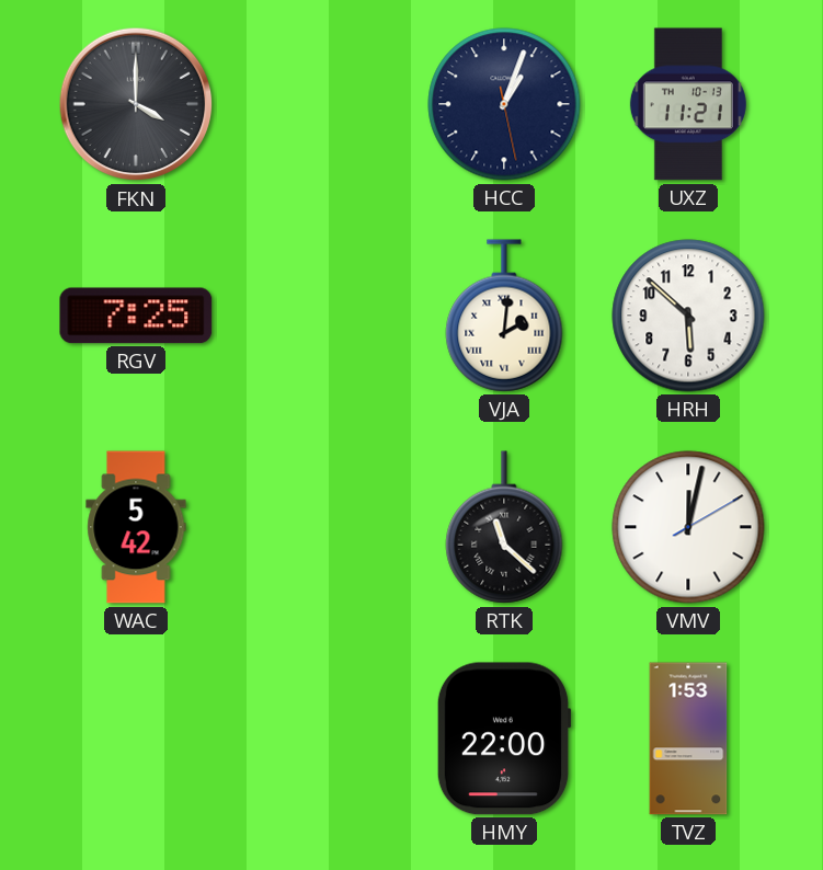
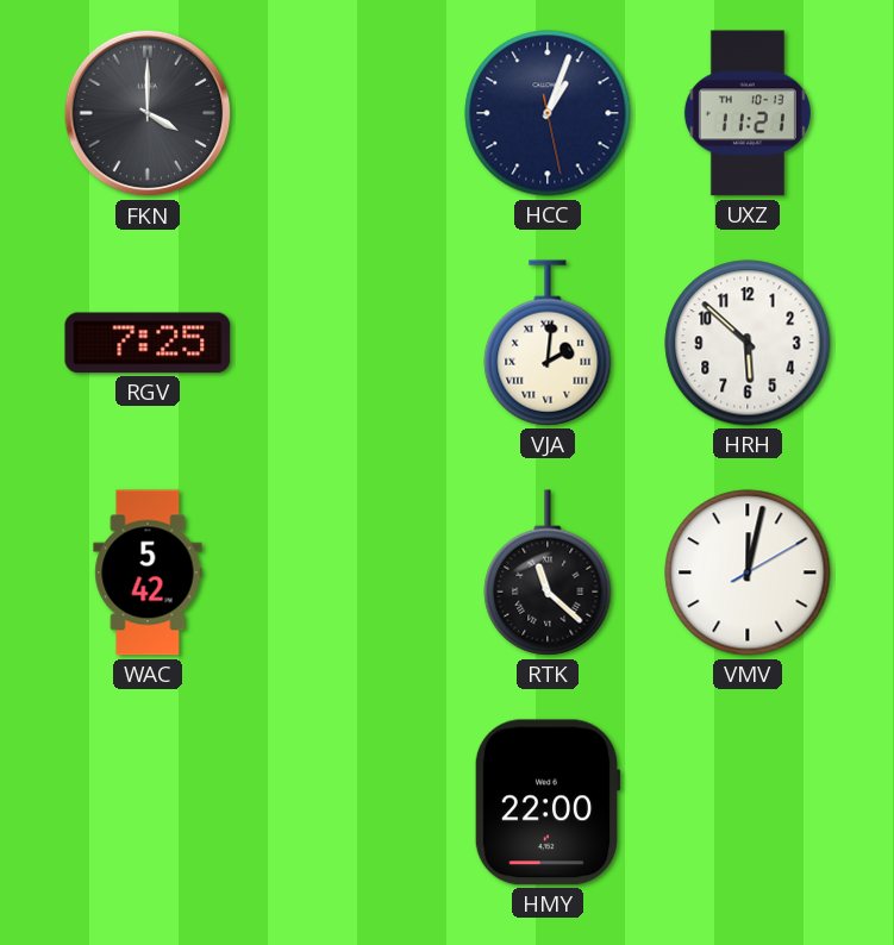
TVZ: 1:53 -> none
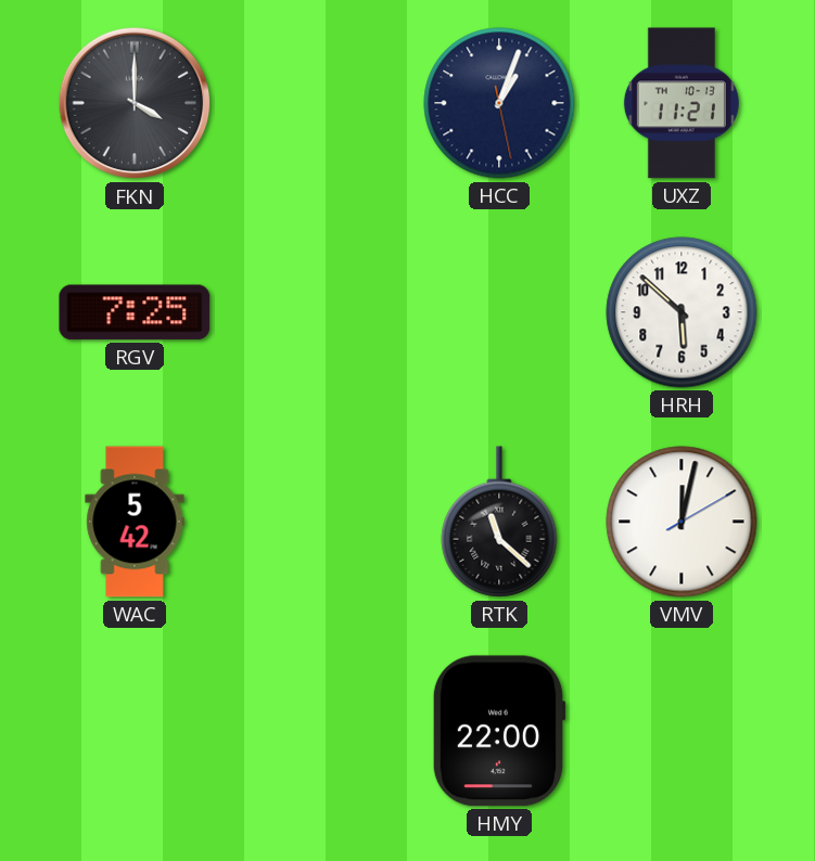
VJA: 2:01 -> none
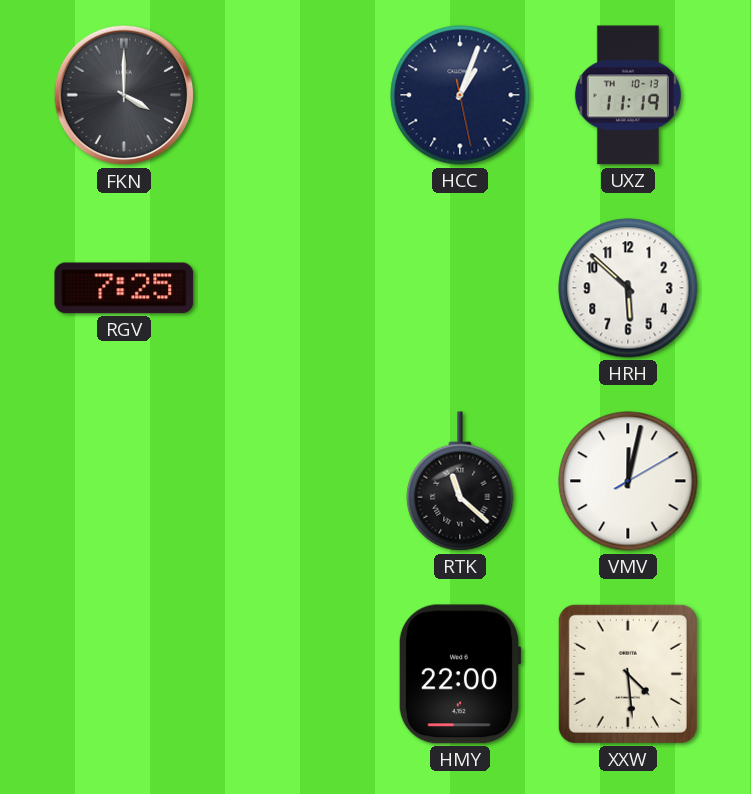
UXZ: 11:21 -> 11:19
WAC: 5:42 -> none
XXW: none -> 4:29
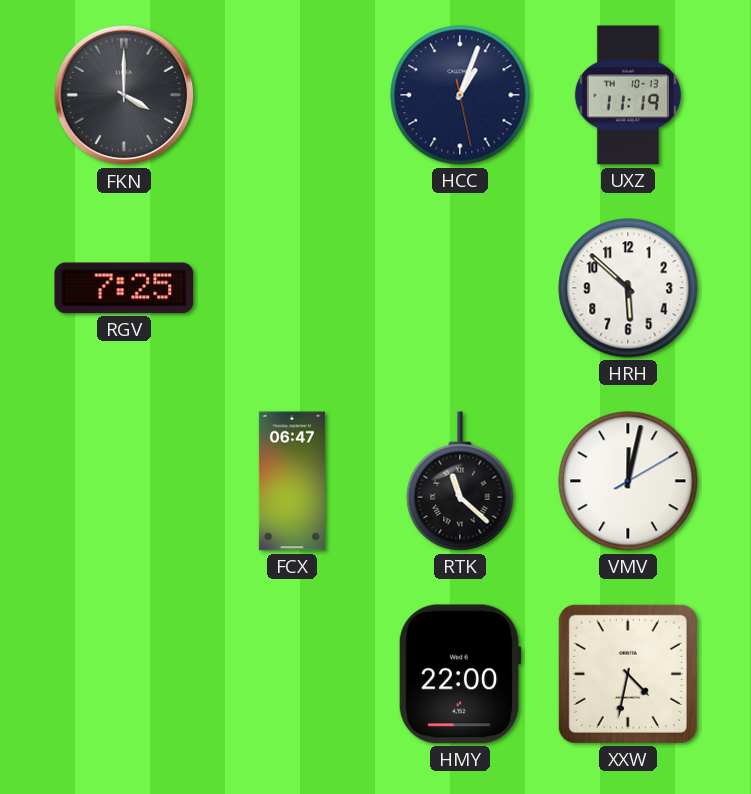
FCX: none -> 06:47
XXW: 4:29 -> 4:32
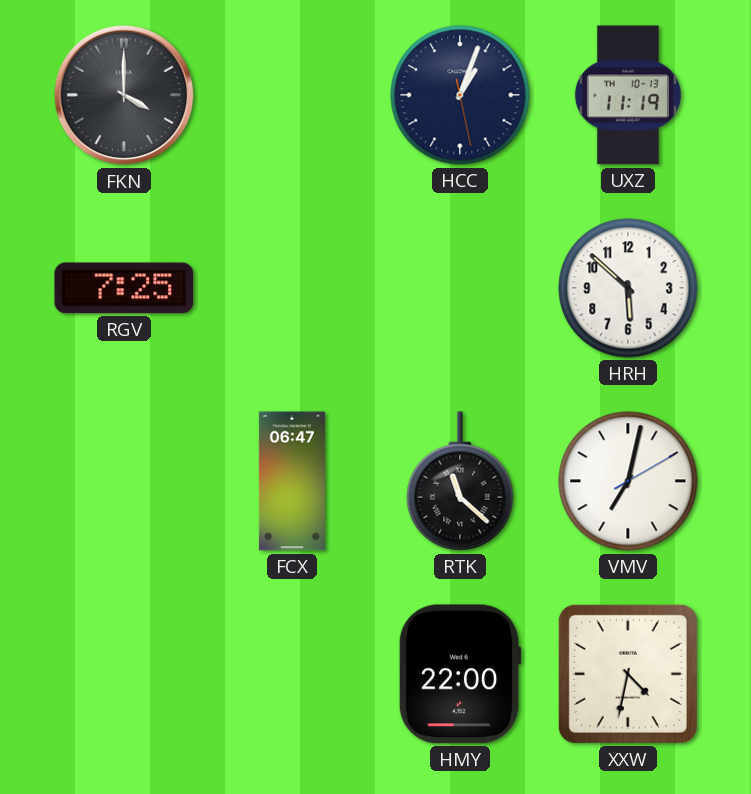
VMV: 12:02 -> 7:02
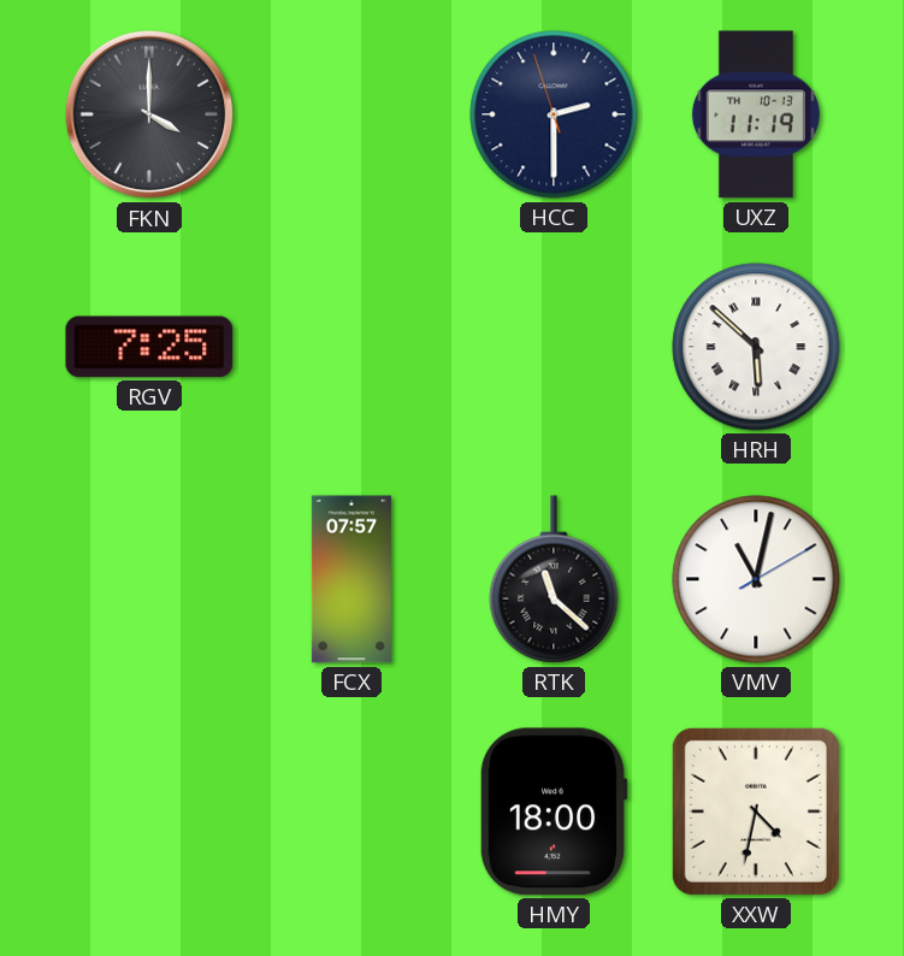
HCC: 1:03 -> 2:29
HRH numerals: Arabic -> Roman
FCX: 06:47 -> 07:57
VMV: 7:02 -> 11:02
HMY: 22:00 -> 18:00
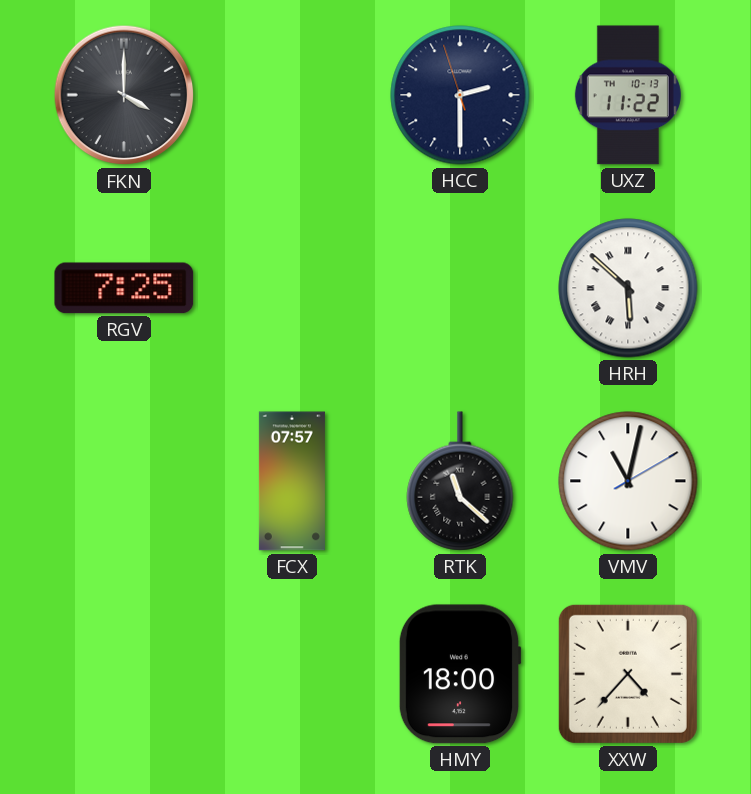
UXZ: 11:19 -> 11:22
XXW: 4:32 -> 4:37
